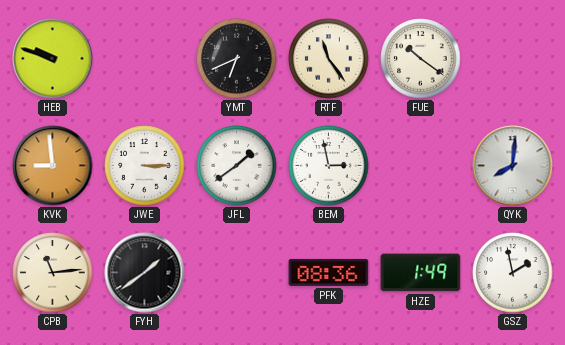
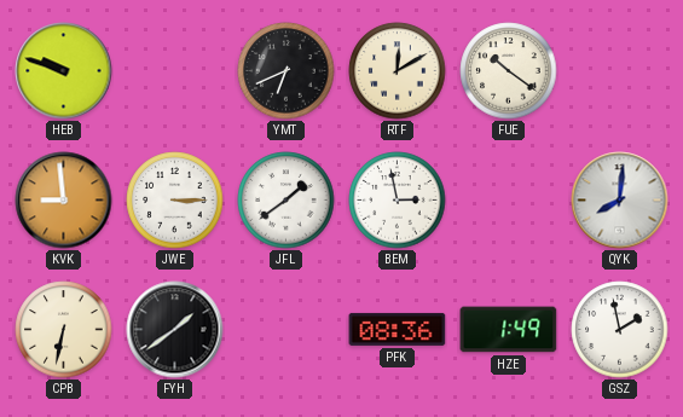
RTF: 11:24 -> 12:10
CPB: 11:14 -> 6:32
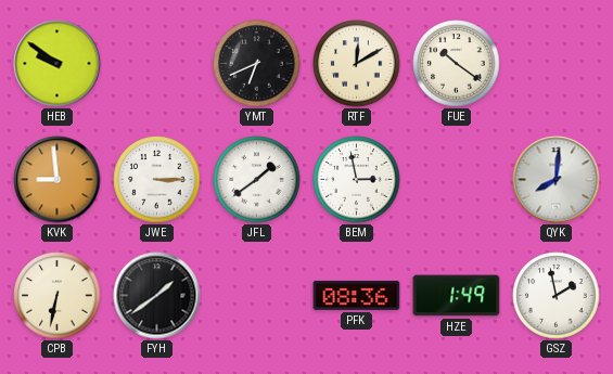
HEB: 9:48 -> 9:51
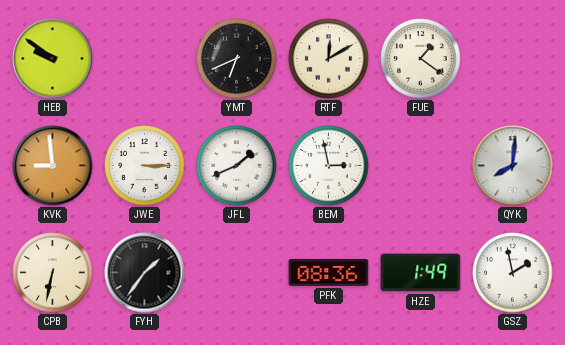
FUE: 10:21 -> 1:21
JFL: 1:39 -> 1:41
FYH: 1:39 -> 1:36
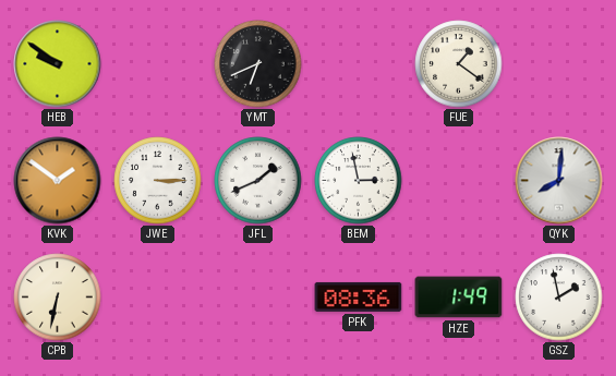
RTF: 12:10 -> none
KVK: 8:59 -> 1:51
FYH: 1:36 -> none
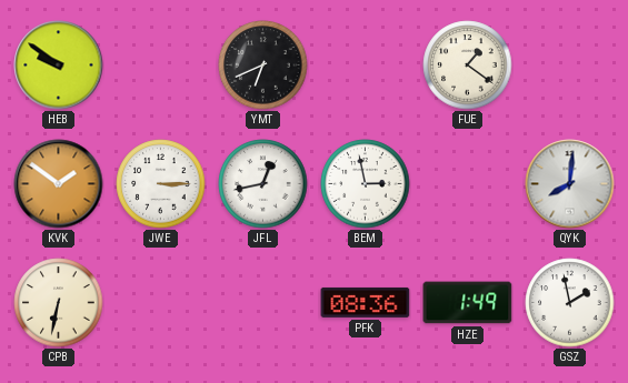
JFL: 1:41 -> 12:43
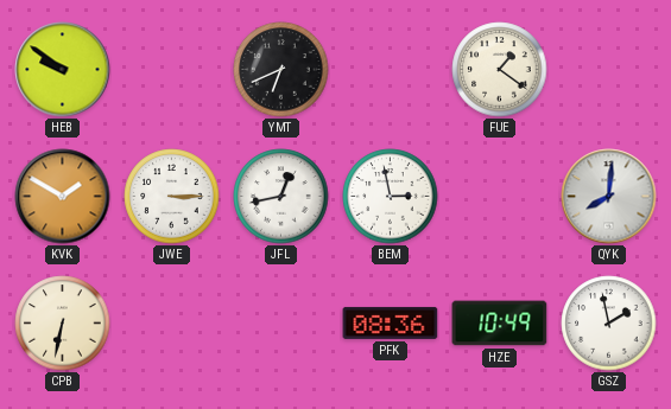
KVK: 1:51 -> 1:50
HZE: 1:49 -> 10:49
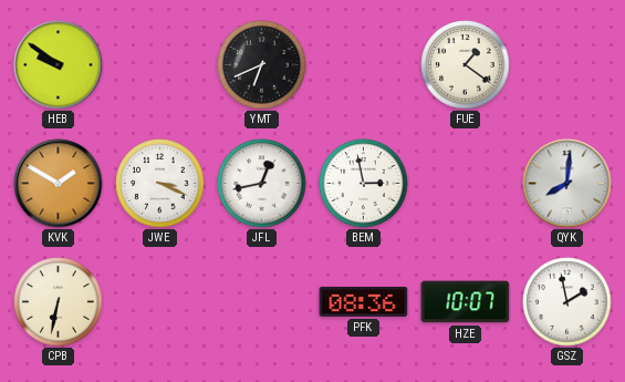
JWE: 3:15 -> 3:19
HZE: 10:49 -> 10:07
